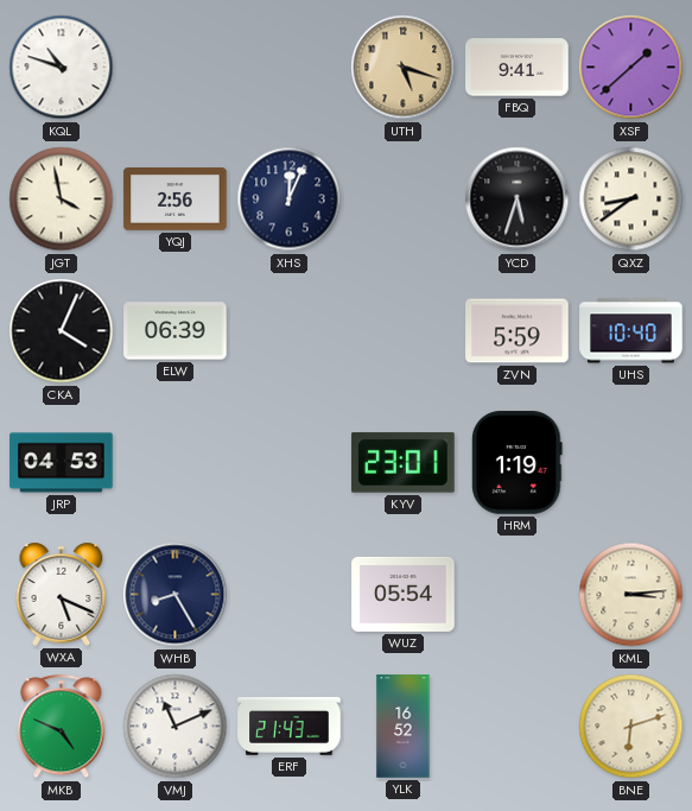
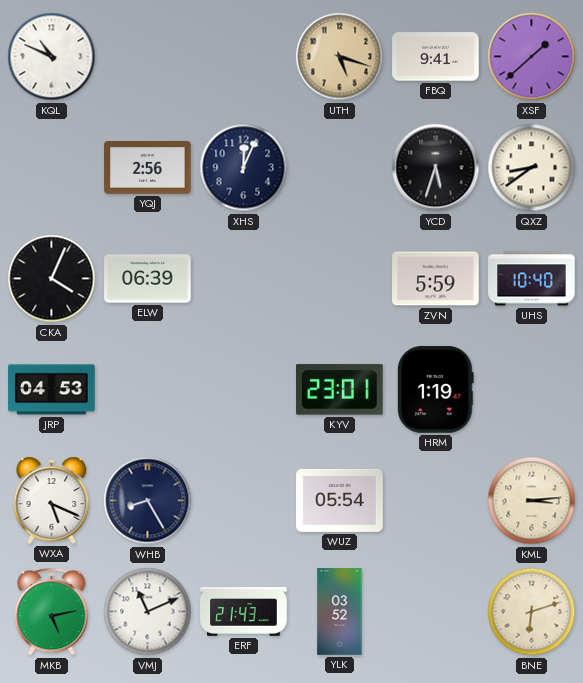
KQL: 10:48 -> 10:49
JGT: 3:58 -> none
MKB: 4:49 -> 5:13
YLK: 16:52 -> 03:52
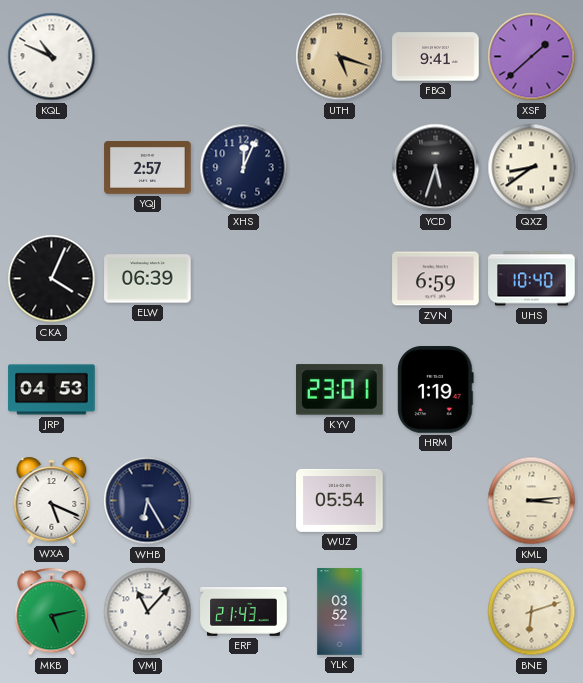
YQJ: 2:56 -> 2:57
ZVN: 5:59 -> 6:59
WHB: 8:25 -> 6:25
VMJ: 11:11 -> 11:07
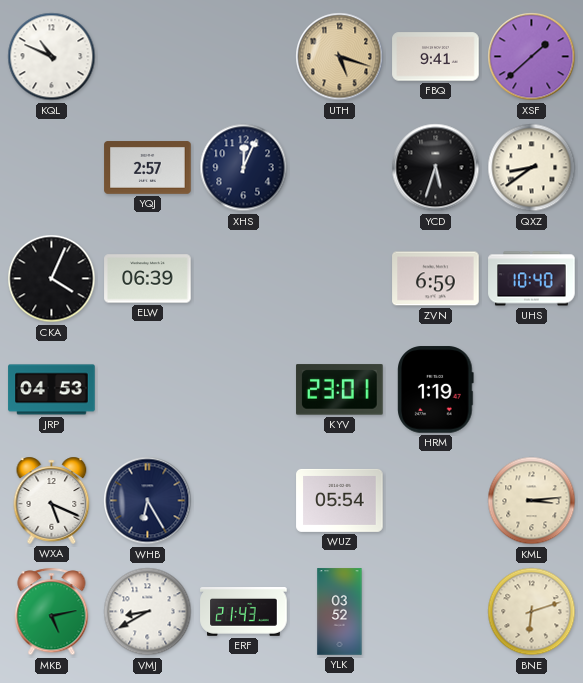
VMJ: 11:07 -> 8:40
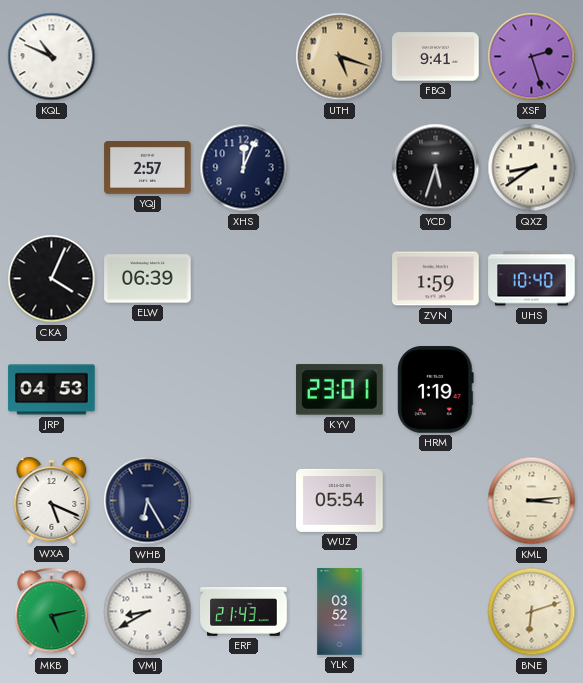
XSF: 1:38 -> 2:27
ZVN: 6:59 -> 1:59
